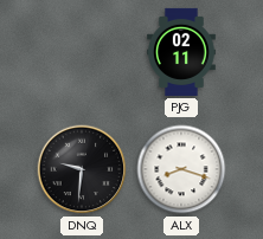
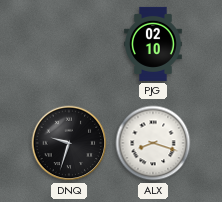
PJG: 02:11 -> 02:10
DNQ: 9:31 -> 9:33
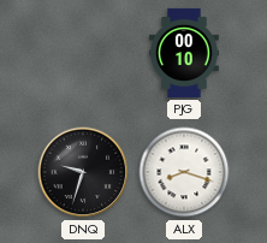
PJG: 02:10 -> 00:10
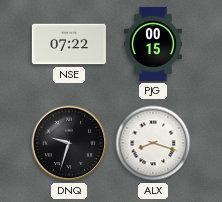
NSE: none -> 07:22
PJG: 00:10 -> 00:15
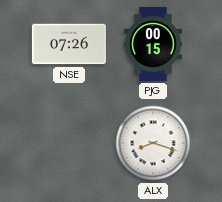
NSE: 07:22 -> 07:26
DNQ: 9:33 -> none
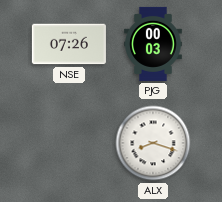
PJG: 00:15 -> 00:03
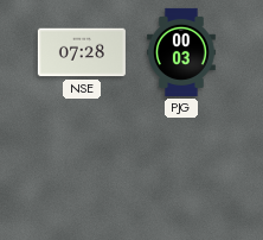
NSE: 07:26 -> 07:28
ALX: 8:18 -> none
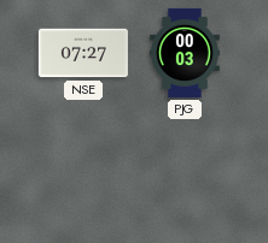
NSE: 07:28 -> 07:27
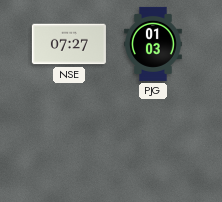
PJG: 00:03 -> 01:03
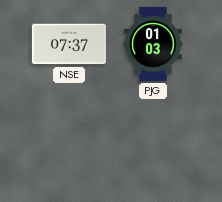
NSE: 07:27 -> 07:37
